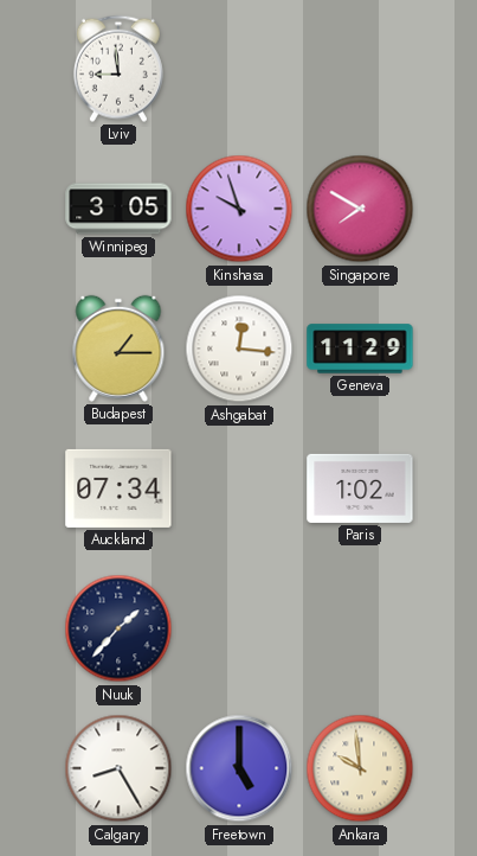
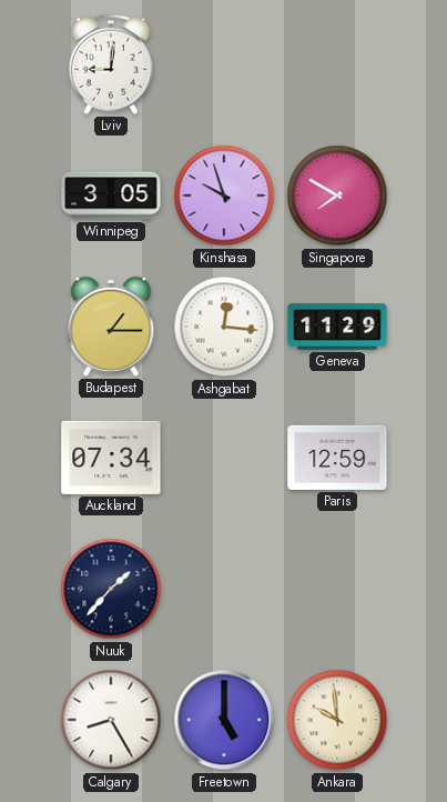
Lviv: 8:59 -> 9:01
Paris: 1:02 -> 12:59
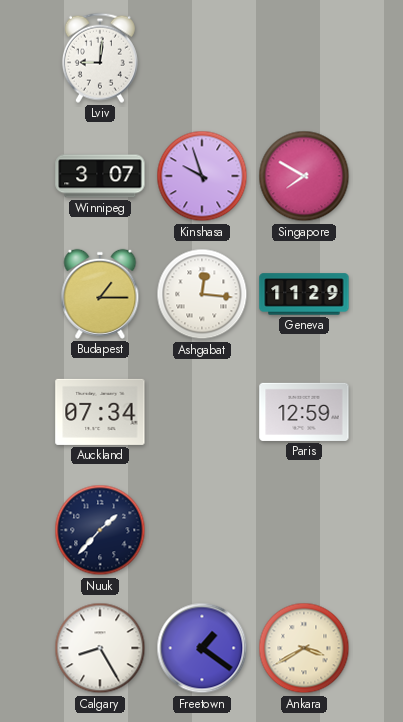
Winnipeg: 3:05 -> 3:07
Freetown: 5:00 -> 1:21
Ankara: 9:59 -> 3:40
